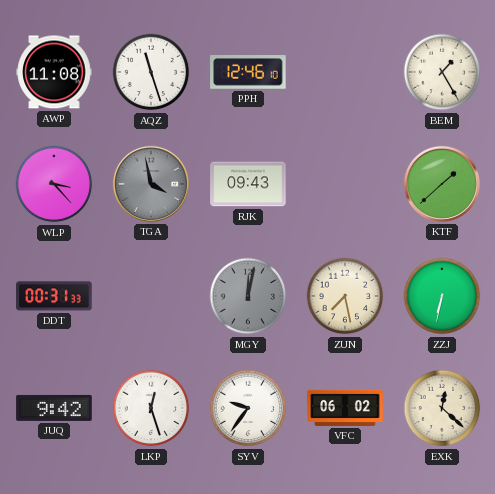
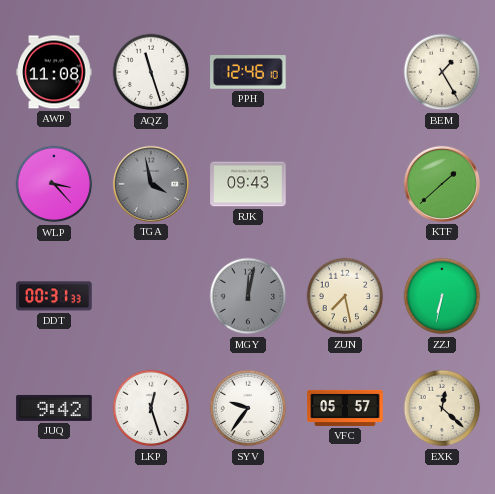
VFC: 06:02 -> 05:57
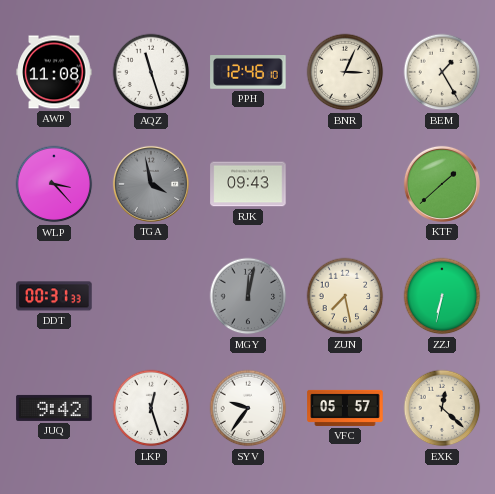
BNR: none -> 3:04
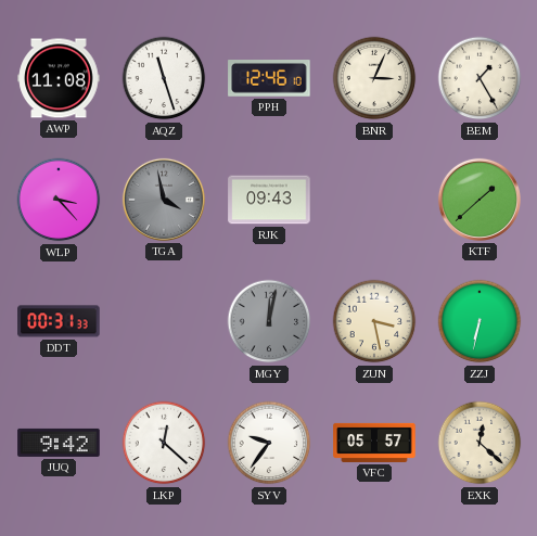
ZUN: 7:28 -> 3:28
LKP: 12:27 -> 12:22
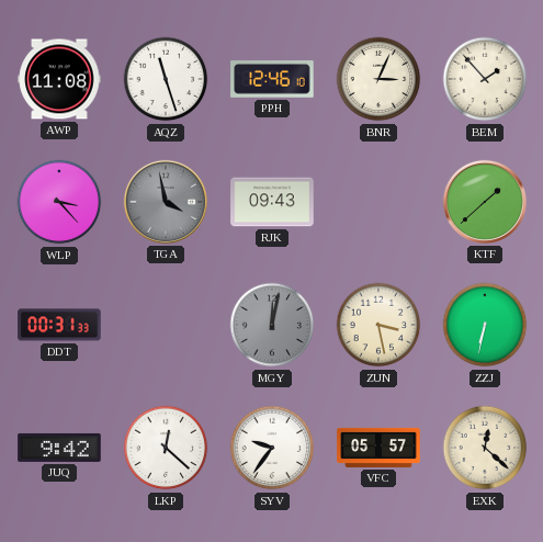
BEM: 1:25 -> 1:53
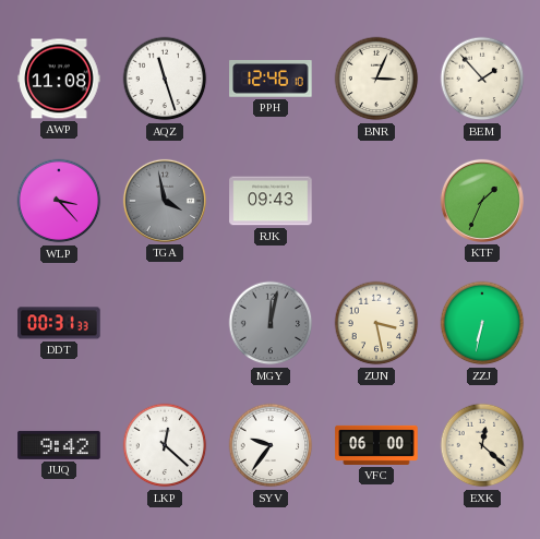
KTF: 1:38 -> 1:34
VFC: 05:57 -> 06:00
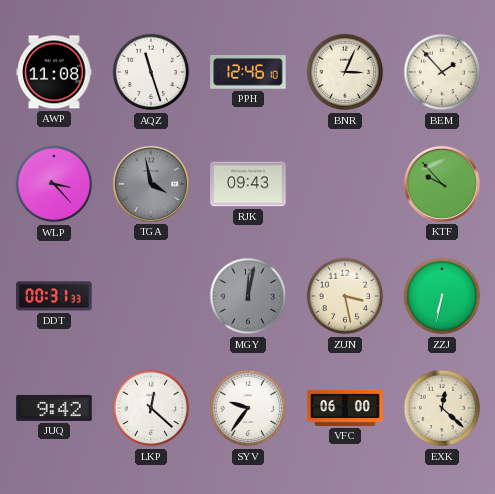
KTF: 1:34 -> 9:53
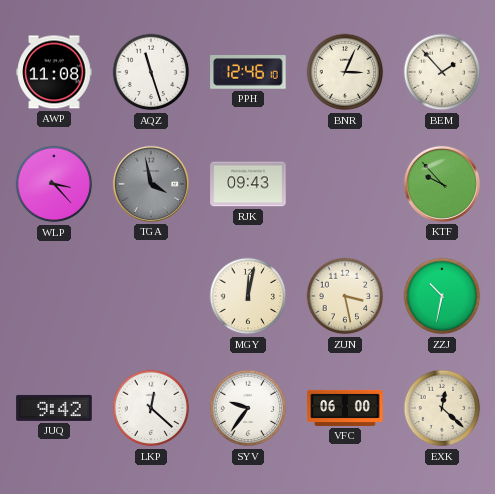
DDT: 00:31 -> none
MGY dial: grey -> cream
ZZJ: 6:32 -> 10:32
